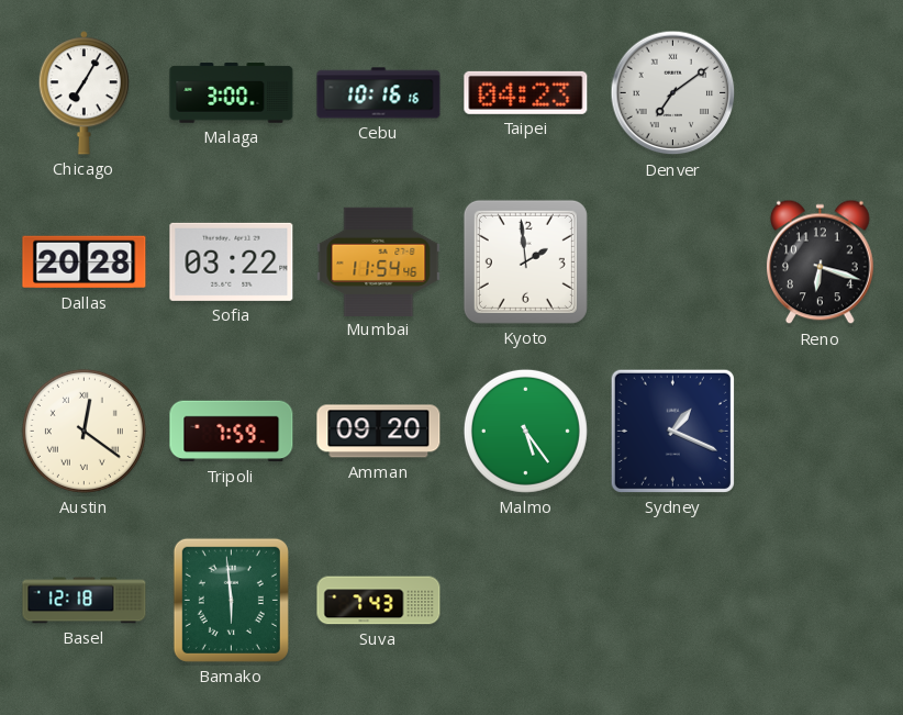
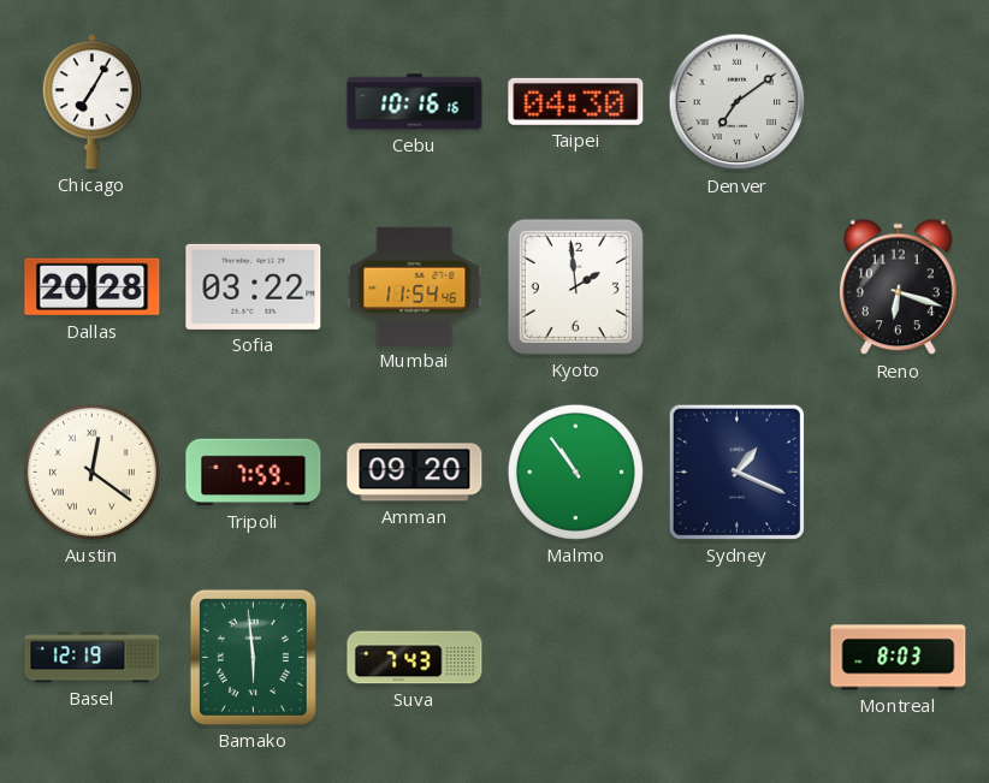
Malaga: 3:00 -> none
Taipei: 04:23 -> 04:30
Malmo: 5:24 -> 10:54
Basel: 12:18 -> 12:19
Montreal: none -> 8:03
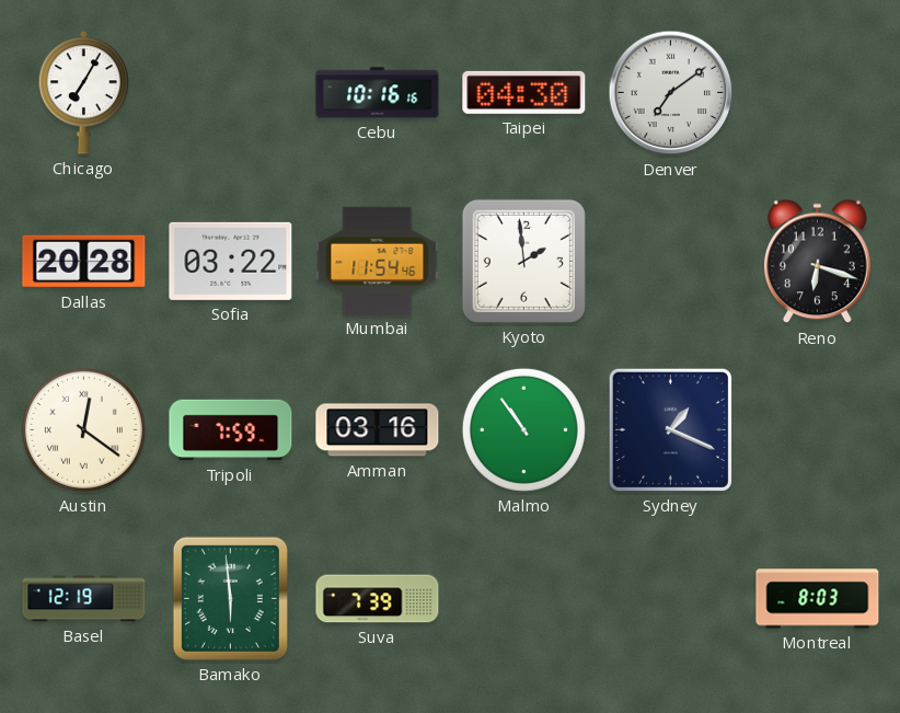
Amman: 09:20 -> 03:16
Suva: 7:43 -> 7:39
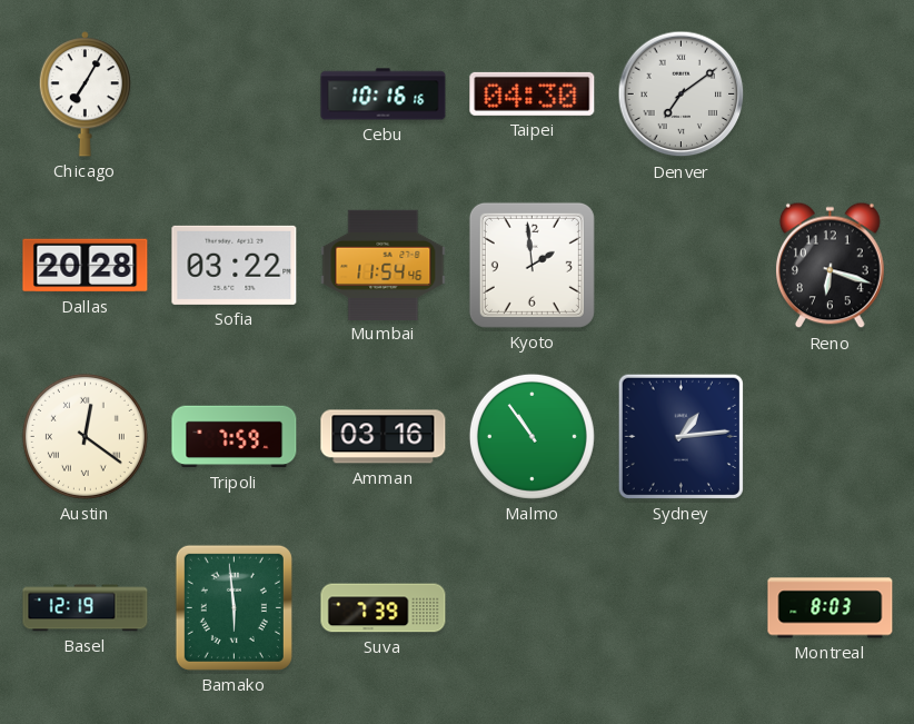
Sydney: 1:19 -> 1:14
